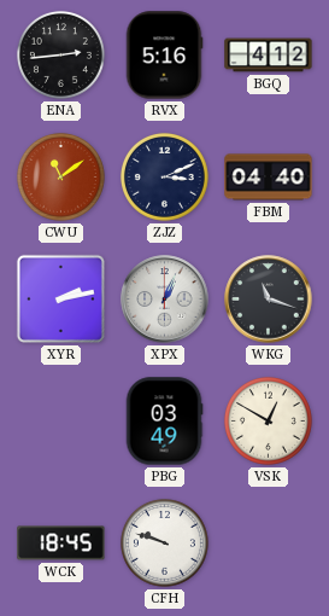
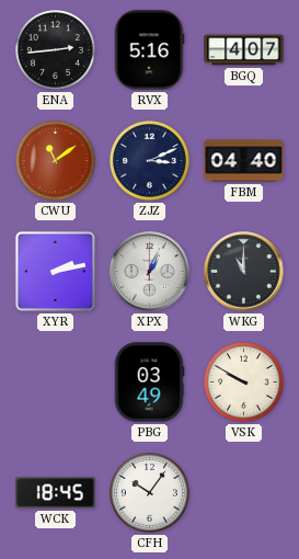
BGQ: 4:12 -> 4:07
WKG: 11:18 -> 11:00
VSK: 12:50 -> 9:50
CFH: 9:48 -> 10:06
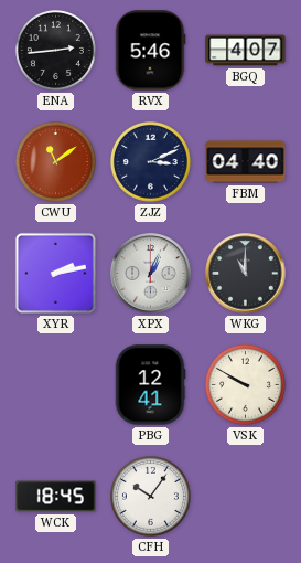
RVX: 5:16 -> 5:46
PBG: 03:49 -> 12:41
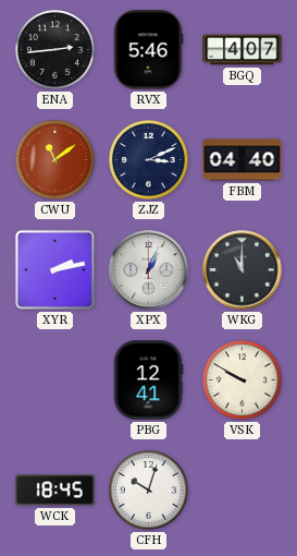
CFH: 10:06 -> 10:03
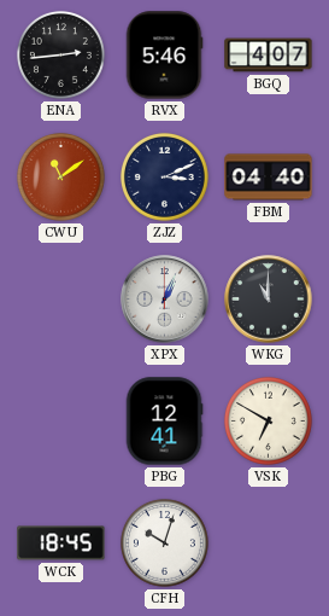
XYR: 2:13 -> none
VSK: 9:50 -> 6:50
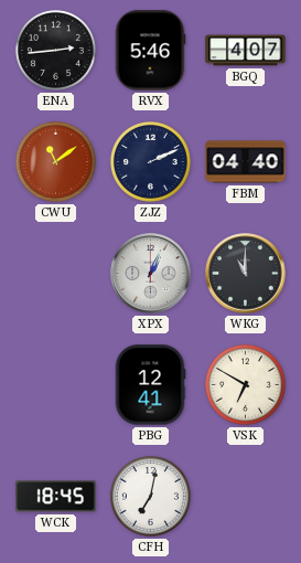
ZJZ: 3:11 -> 2:11
CFH: 10:03 -> 7:02
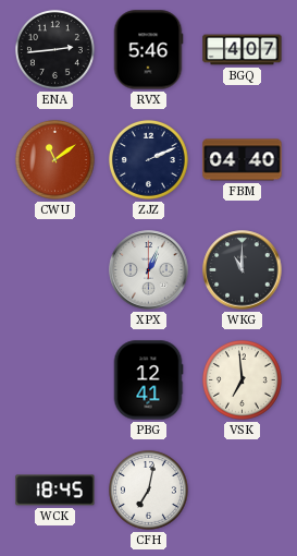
VSK: 6:50 -> 6:59
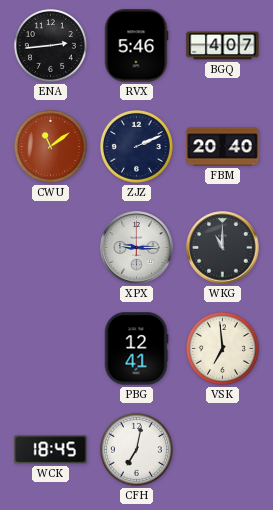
FBM: 04:40 -> 20:40
XPX: 1:04 -> 9:15
